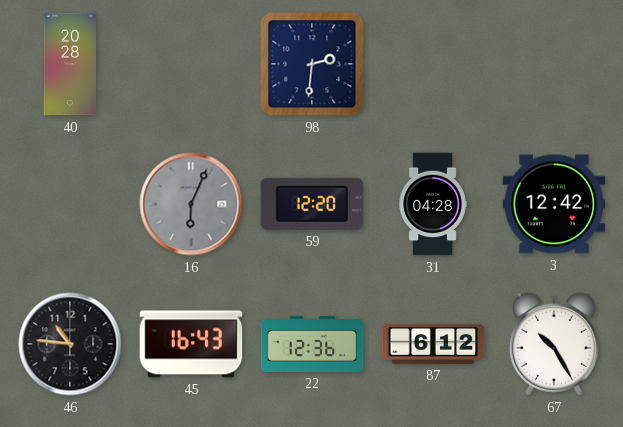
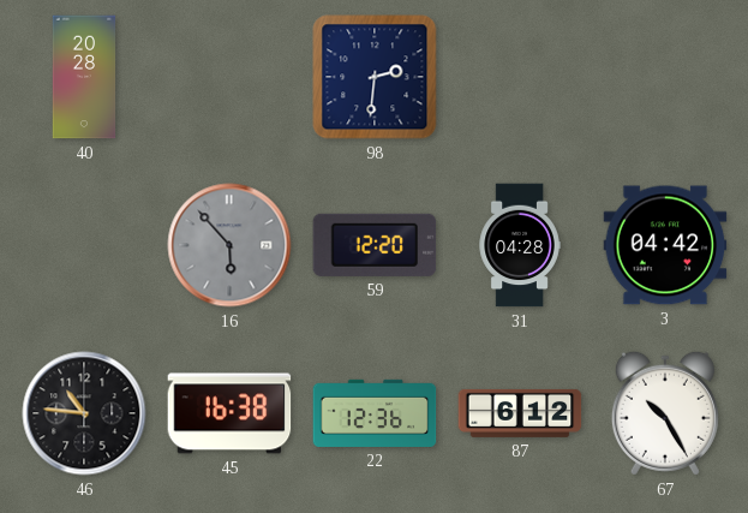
16: 6:04 -> 5:53
3: 12:42 -> 04:42
45: 16:43 -> 16:38
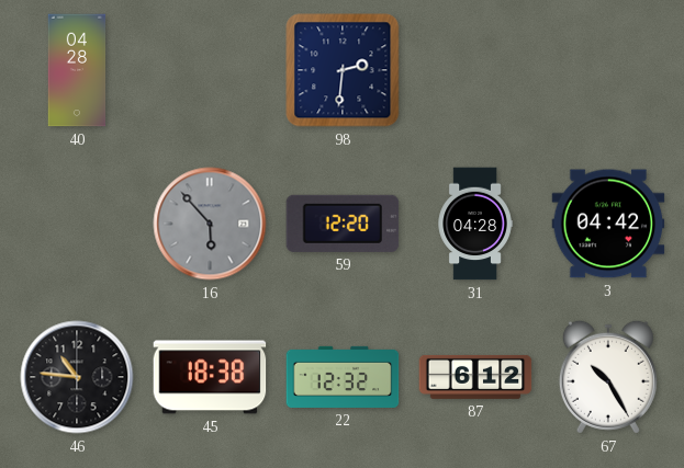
40: 20:28 -> 04:28
45: 16:38 -> 18:38
22: 12:36 -> 12:32
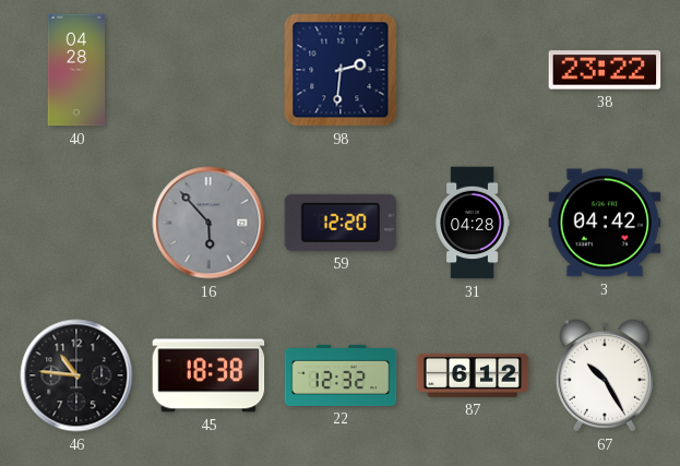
38: none -> 23:22
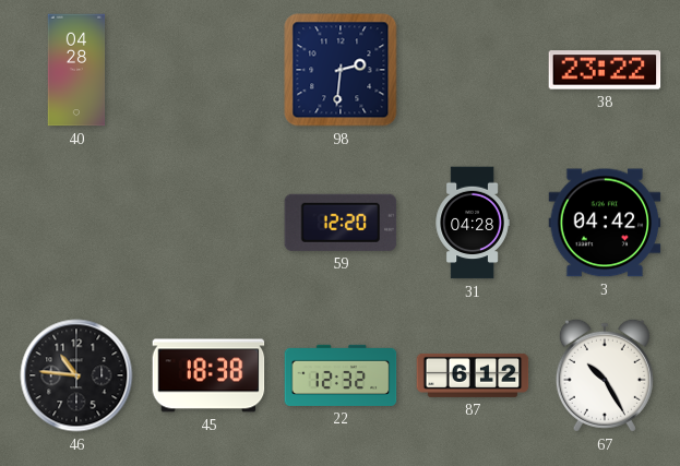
16: 5:53 -> none
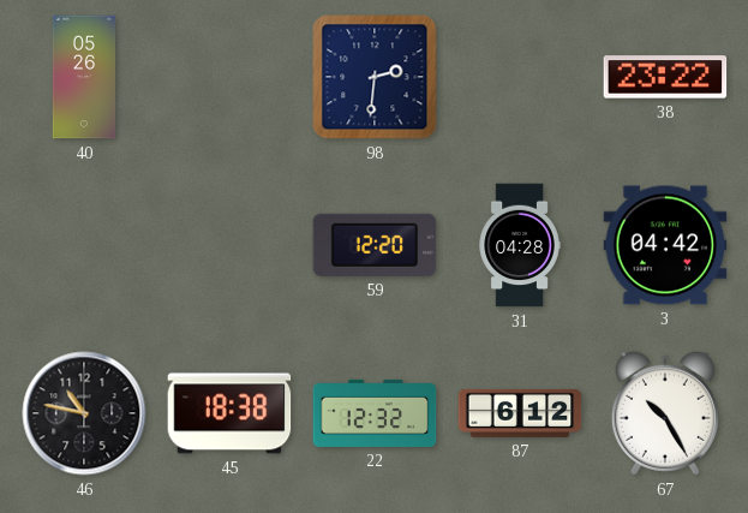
40: 04:28 -> 05:26
46: 10:46 -> 10:47
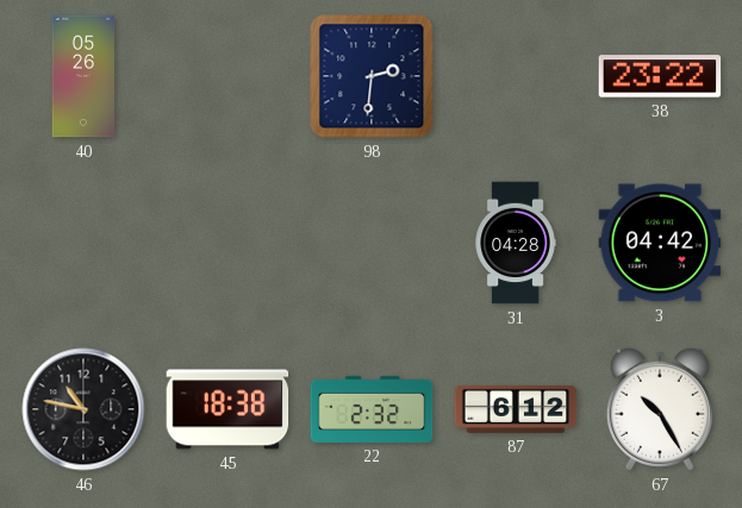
59: 12:20 -> none
22: 12:32 -> 2:32
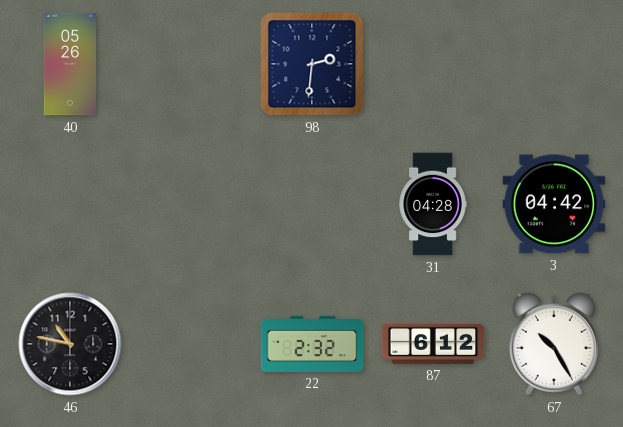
38: 23:22 -> none
45: 18:38 -> none
